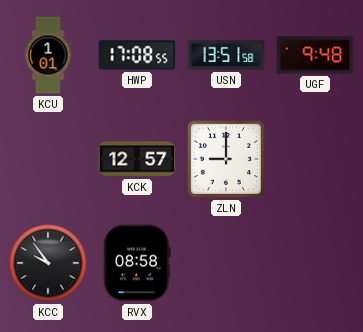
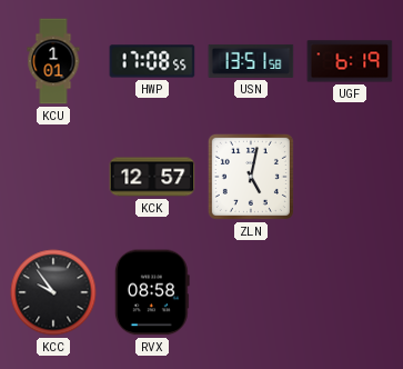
UGF: 9:48 -> 6:19
ZLN: 9:00 -> 5:02
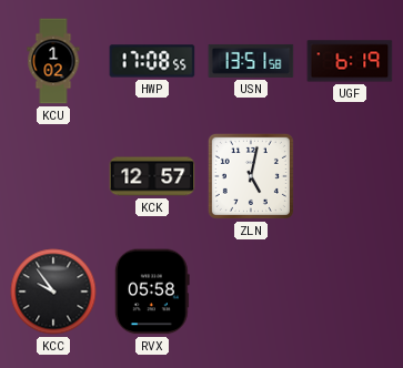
KCU: 1:01 -> 1:02
RVX: 08:58 -> 05:58
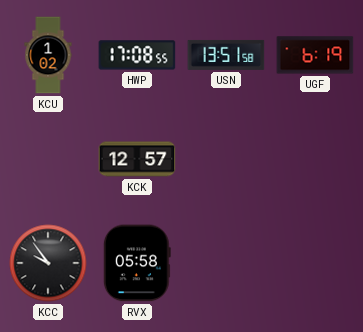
ZLN: 5:02 -> none
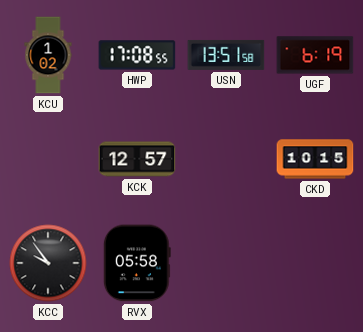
CKD: none -> 10:15
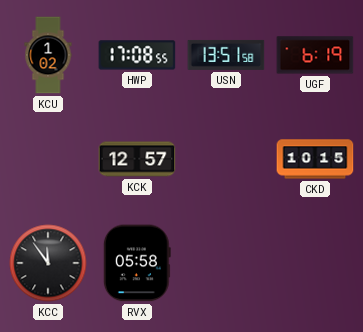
KCC: 9:54 -> 11:54
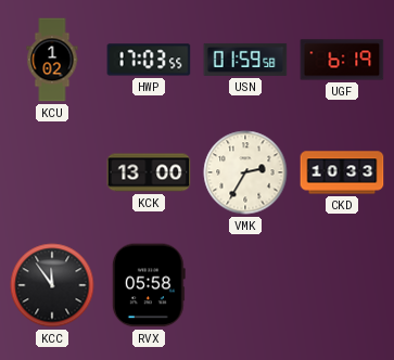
HWP: 17:08 -> 17:03
USN: 13:51 -> 01:59
KCK: 12:57 -> 13:00
VMK: none -> 2:35
CKD: 10:15 -> 10:33
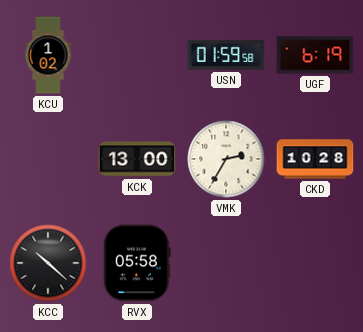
HWP: 17:03 -> none
CKD: 10:33 -> 10:28
KCC: 11:54 -> 10:22
